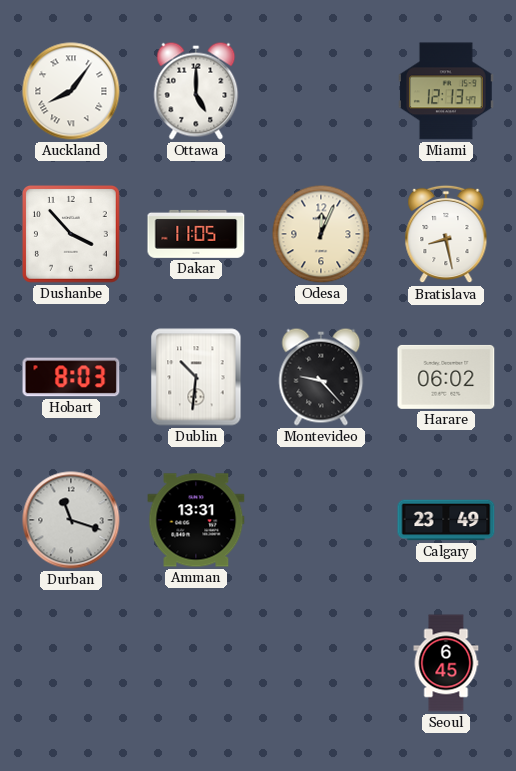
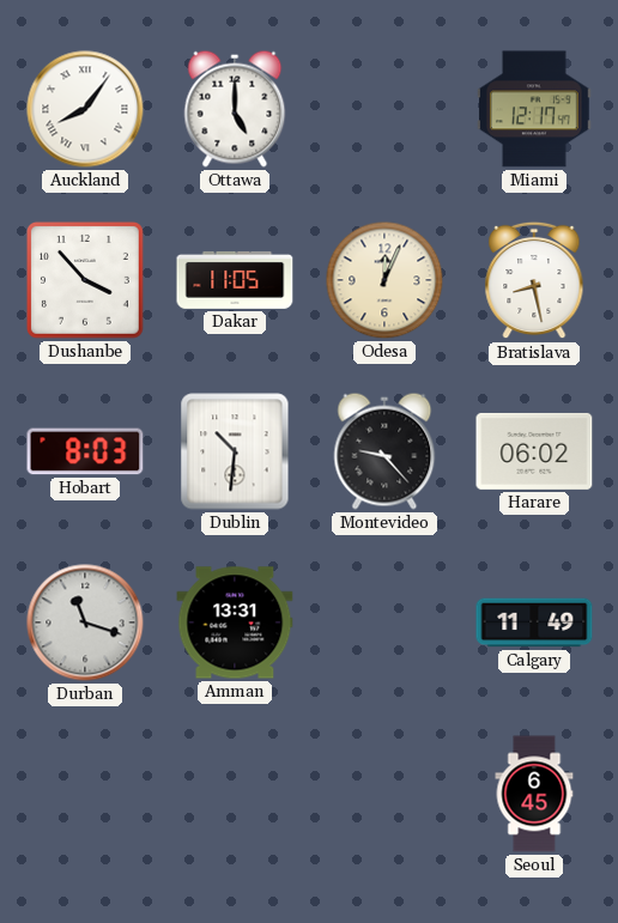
Miami: 12:13 -> 12:17
Calgary: 23:49 -> 11:49
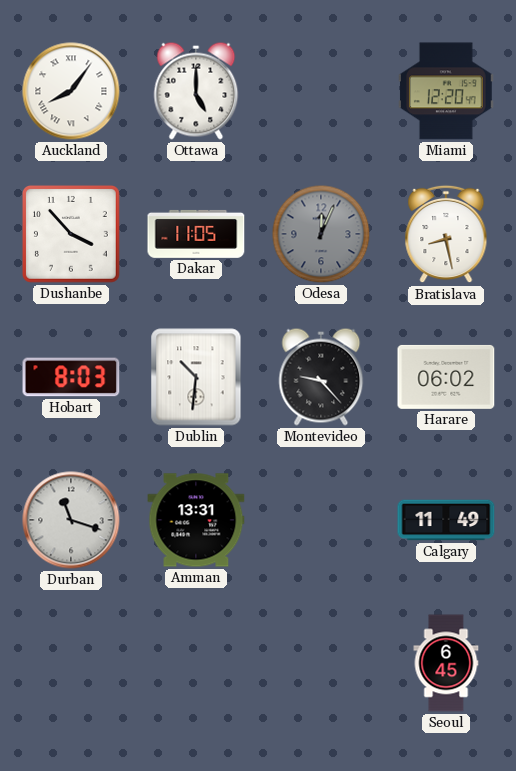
Miami: 12:17 -> 12:20
Odesa dial: cream -> grey
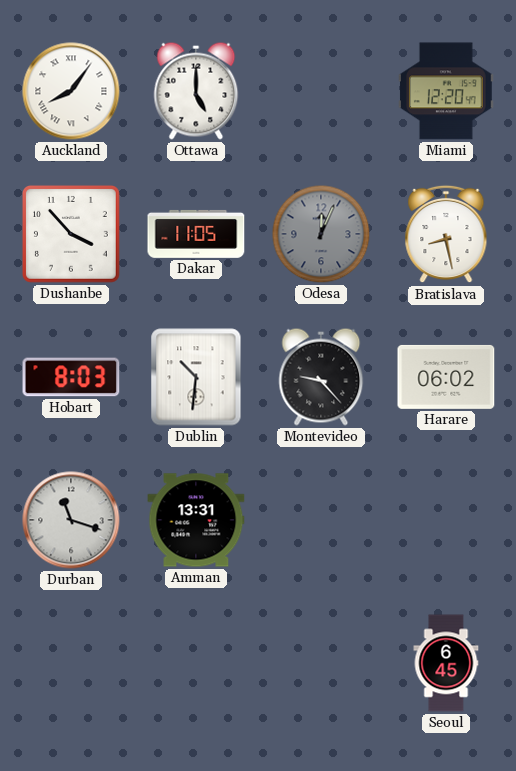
Calgary: 11:49 -> none
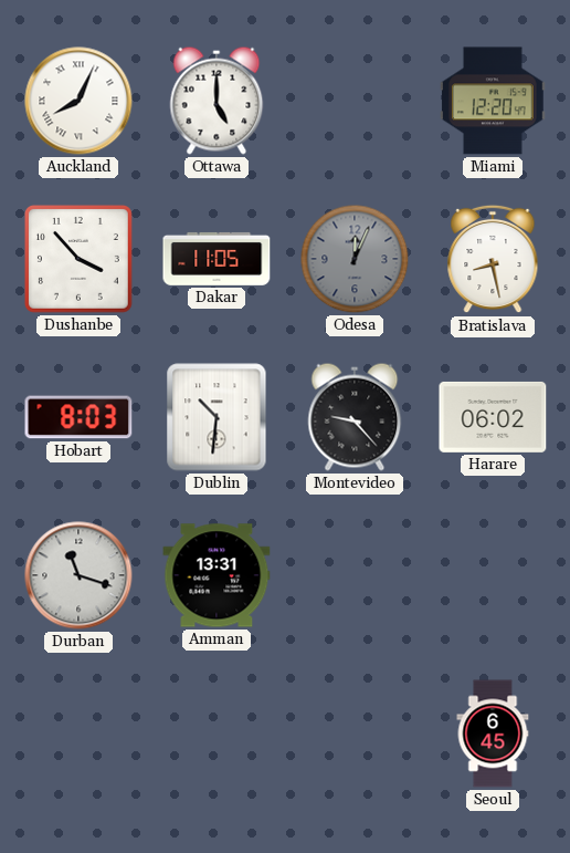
Auckland: 8:06 -> 8:04
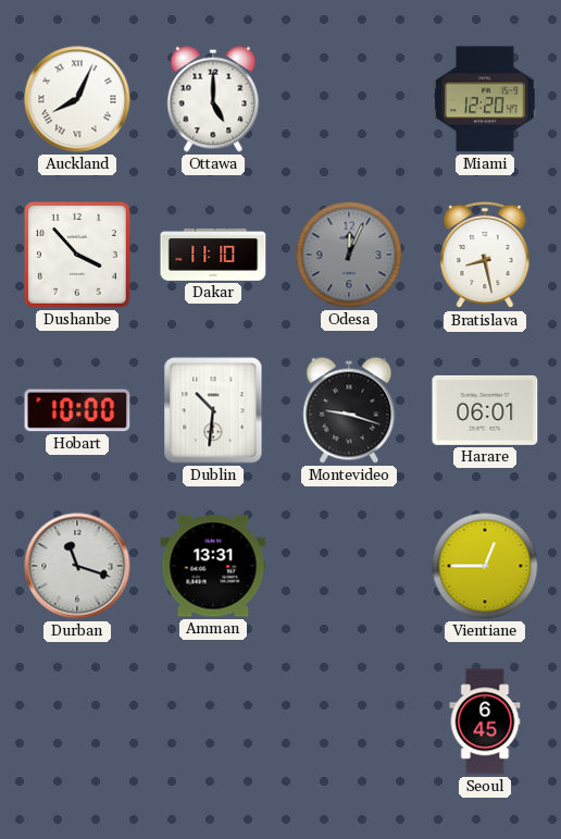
Dakar: 11:05 -> 11:10
Hobart: 8:03 -> 10:00
Montevideo: 9:23 -> 9:18
Harare: 06:02 -> 06:01
Vientiane: none -> 12:45
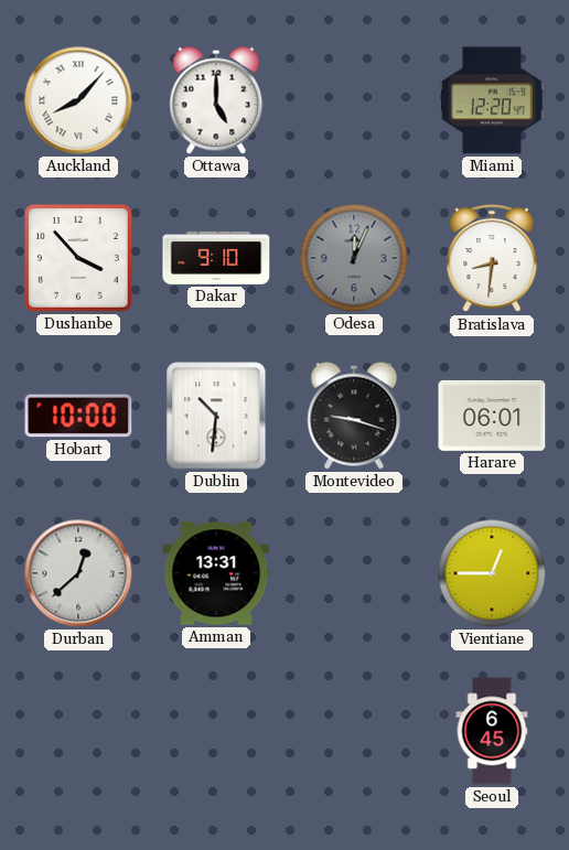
Auckland: 8:04 -> 8:07
Dakar: 11:10 -> 9:10
Bratislava: 8:28 -> 8:31
Durban: 11:18 -> 12:38
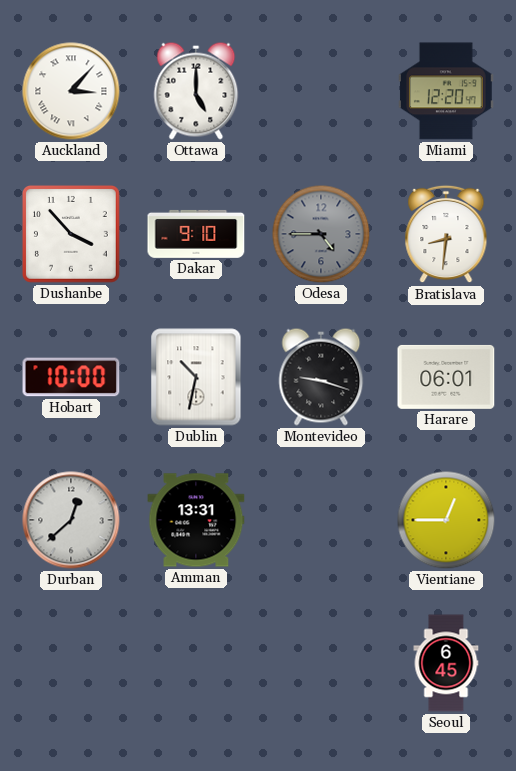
Auckland: 8:07 -> 3:07
Odesa: 12:04 -> 4:45
Dublin: 10:31 -> 10:32
